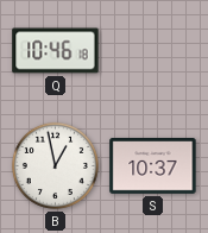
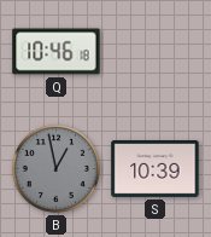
B dial: white -> grey
S: 10:37 -> 10:39
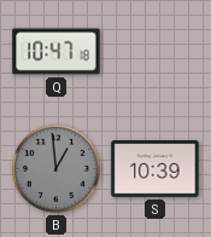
Q: 10:46 -> 10:47
B: 12:58 -> 12:59
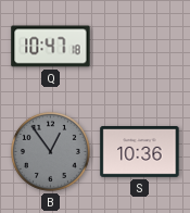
B: 12:59 -> 12:54
S: 10:39 -> 10:36
